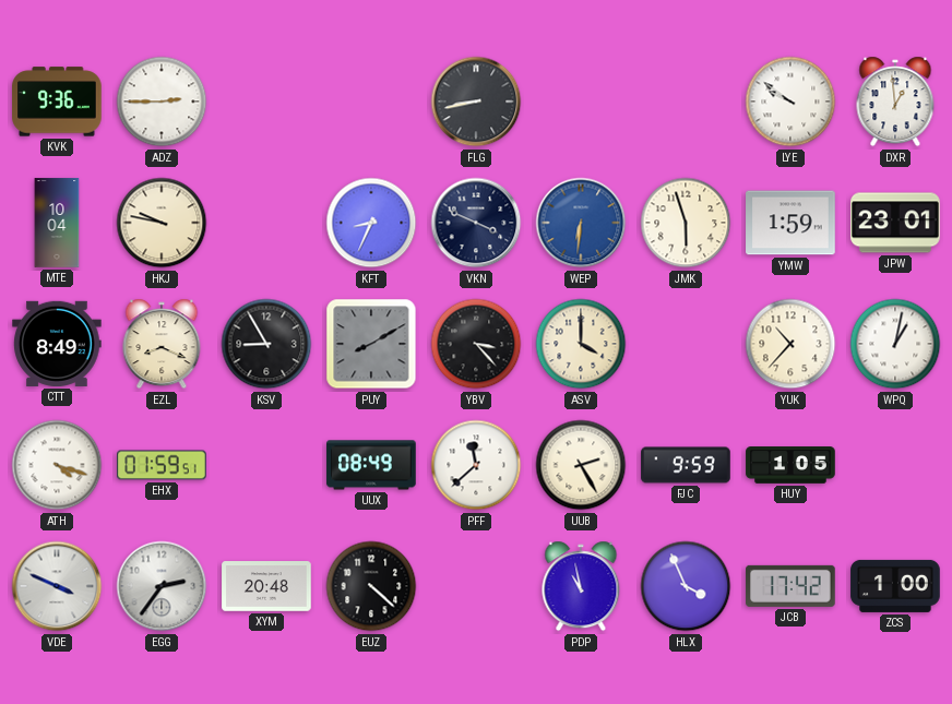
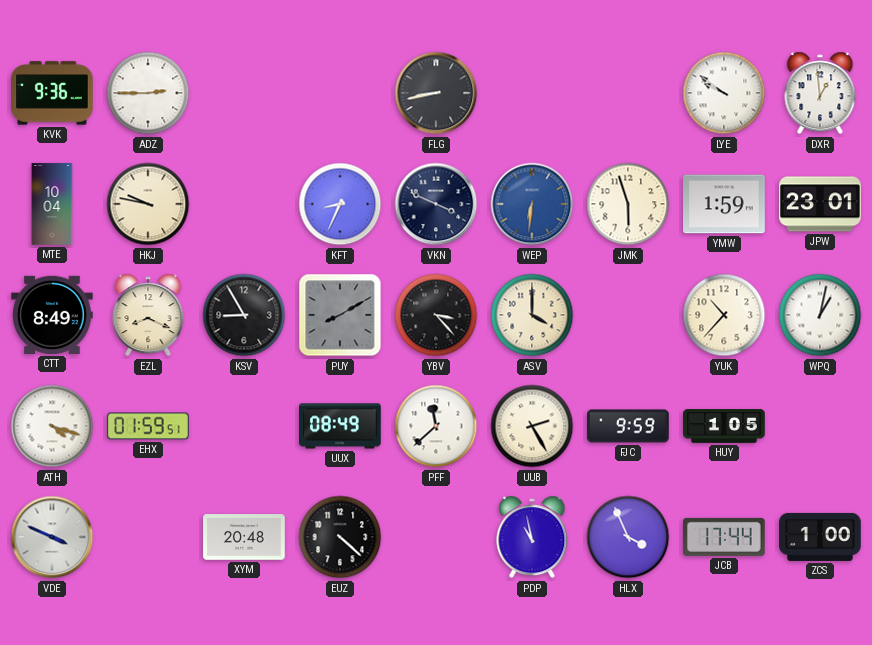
EGG: 2:36 -> none
JCB: 17:42 -> 17:44
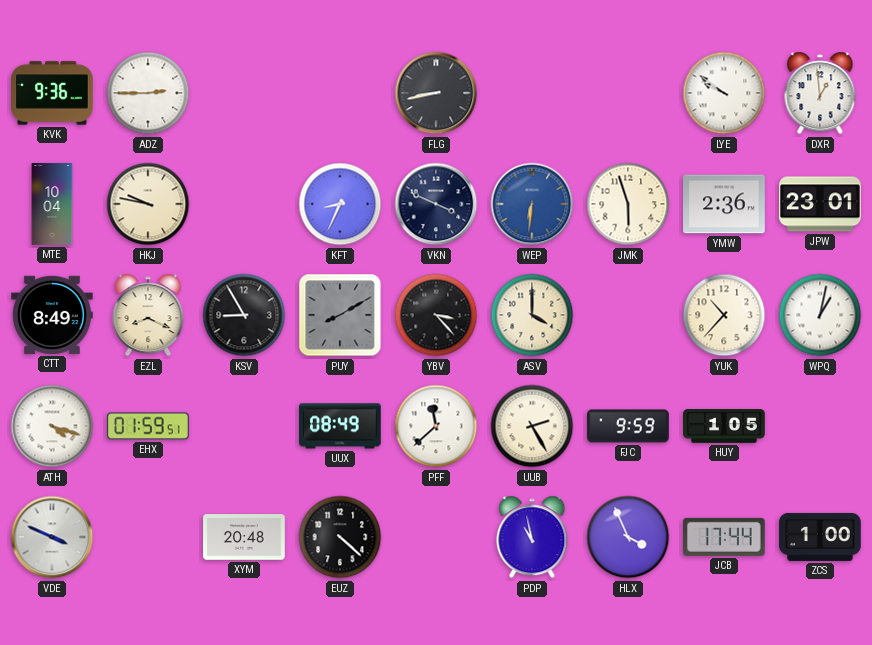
YMW: 1:59 -> 2:36
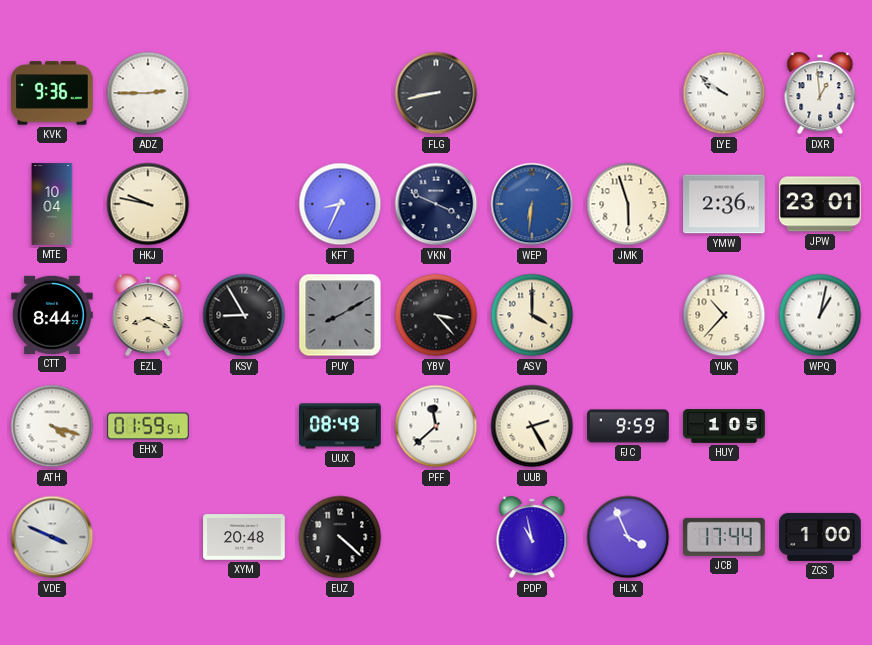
CTT: 8:49 -> 8:44
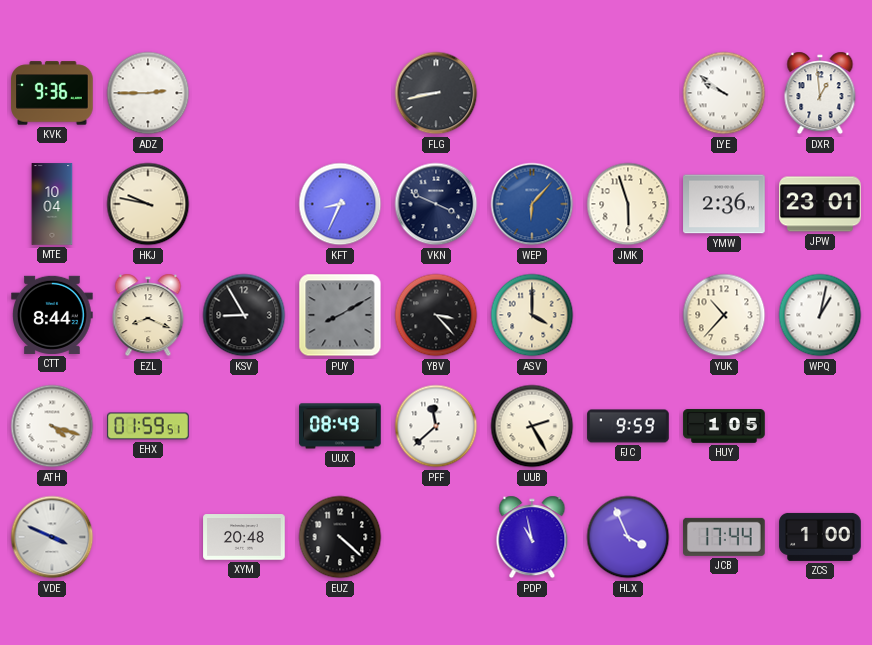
WEP: 6:31 -> 6:07
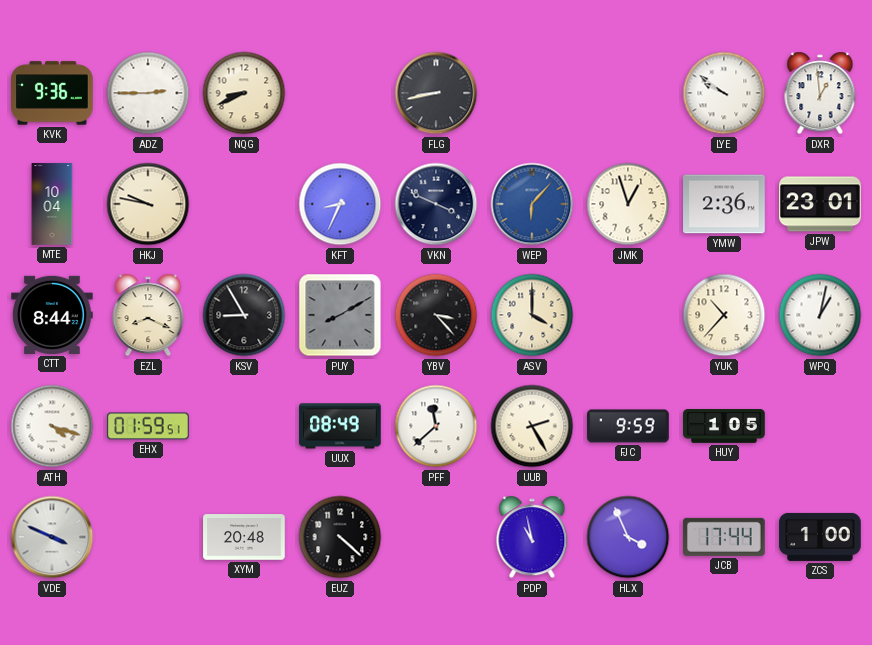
NQG: none -> 8:41
JMK: 5:57 -> 12:57
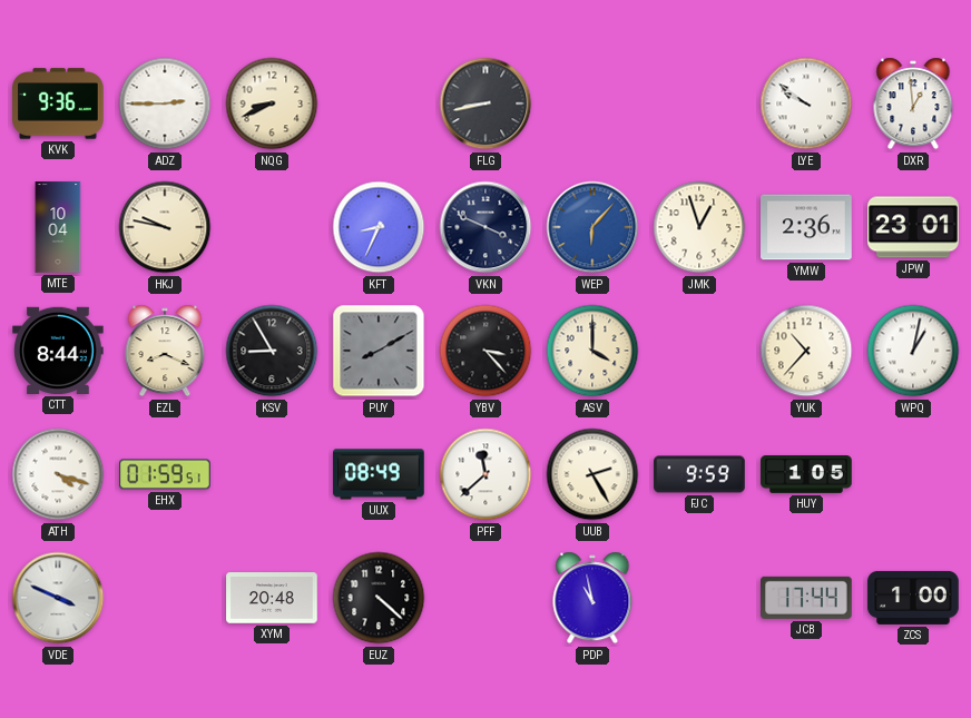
HLX: 3:56 -> none
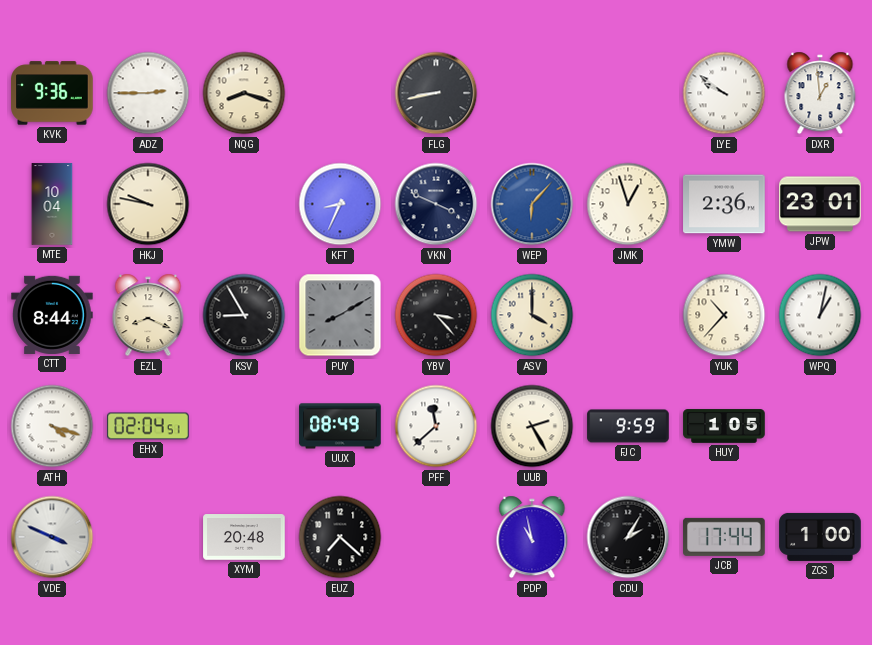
NQG: 8:41 -> 8:18
EHX: 01:59 -> 02:04
EUZ: 4:22 -> 7:22
CDU: none -> 2:05
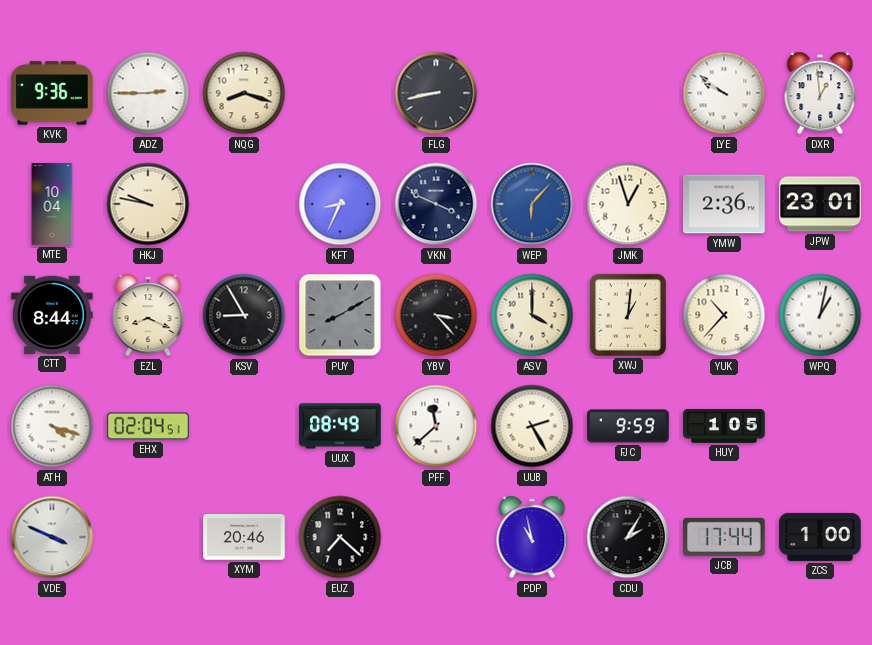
XWJ: none -> 1:01
XYM: 20:48 -> 20:46
